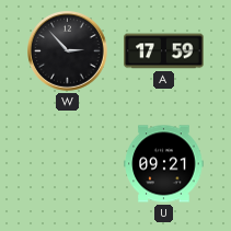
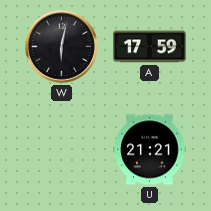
W: 2:53 -> 6:02
U: 09:21 -> 21:21
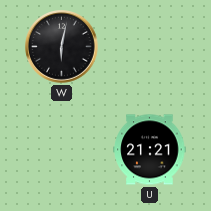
A: 17:59 -> none
